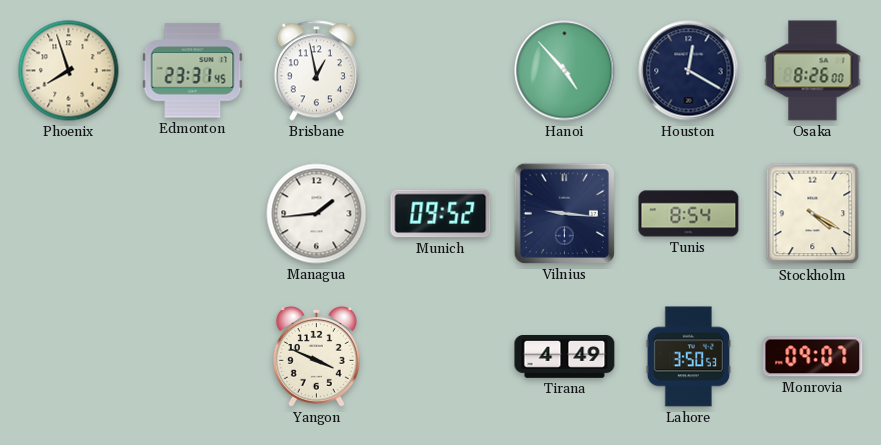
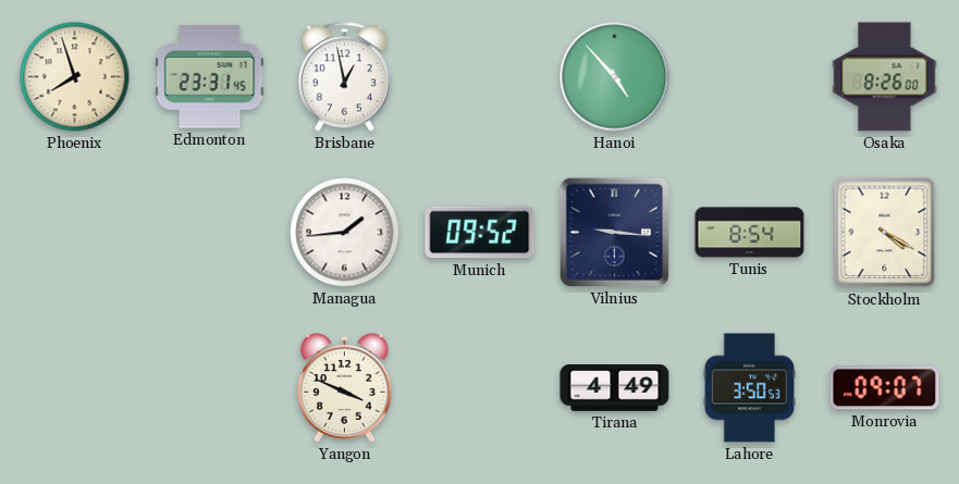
Houston: 12:20 -> none
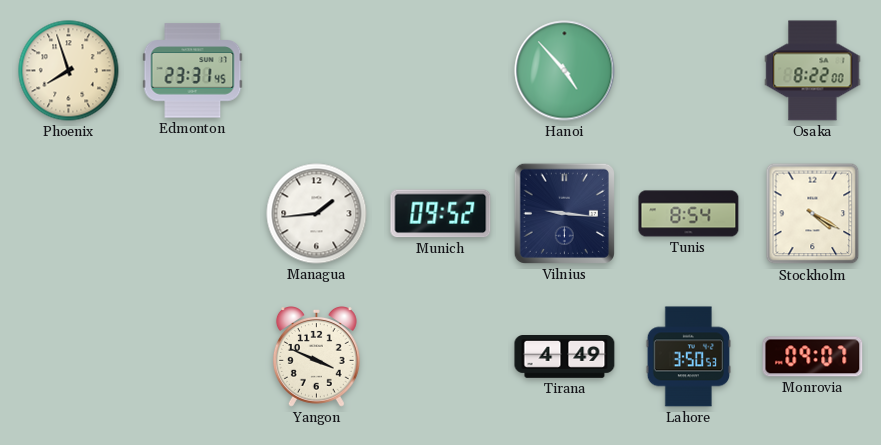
Brisbane: 12:58 -> none
Osaka: 8:26 -> 8:22
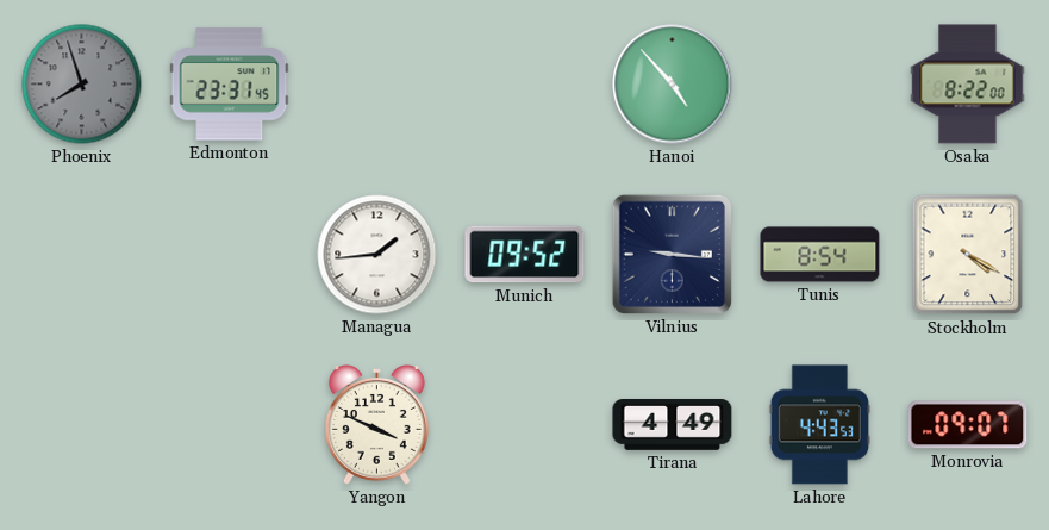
Phoenix dial: cream -> grey
Lahore: 3:50 -> 4:43
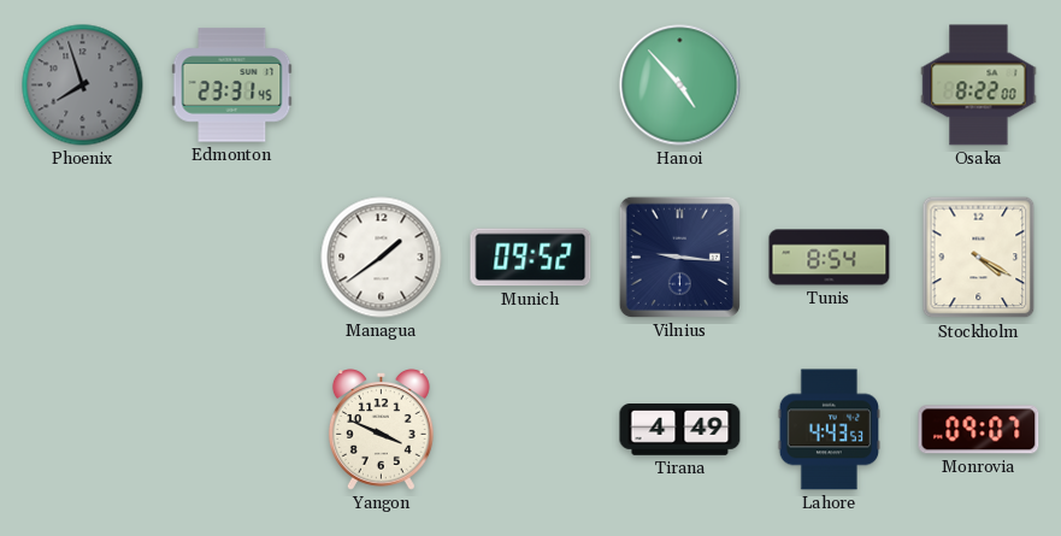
Managua: 1:44 -> 1:39
